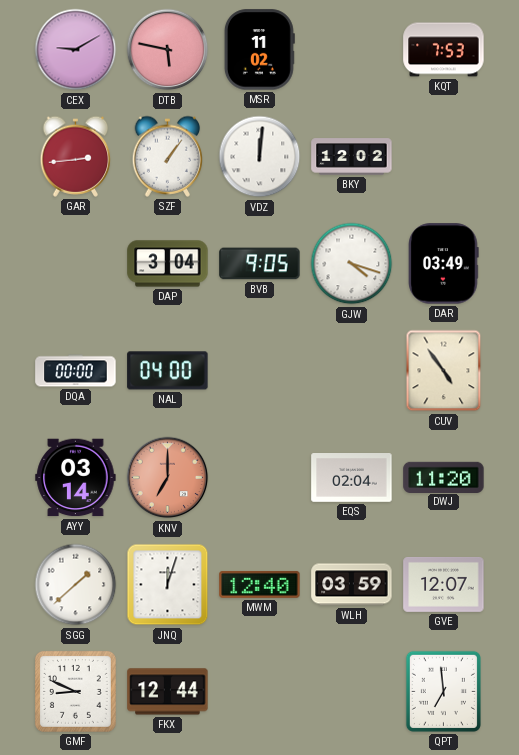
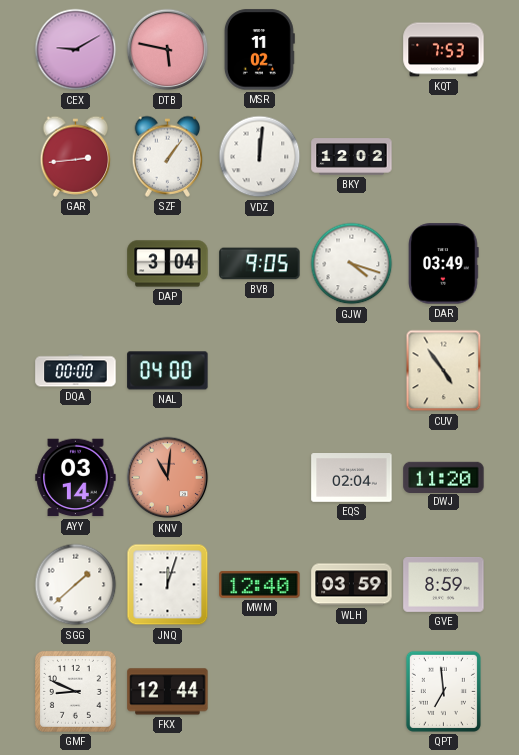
KNV: 7:00 -> 11:01
GVE: 12:07 -> 8:59
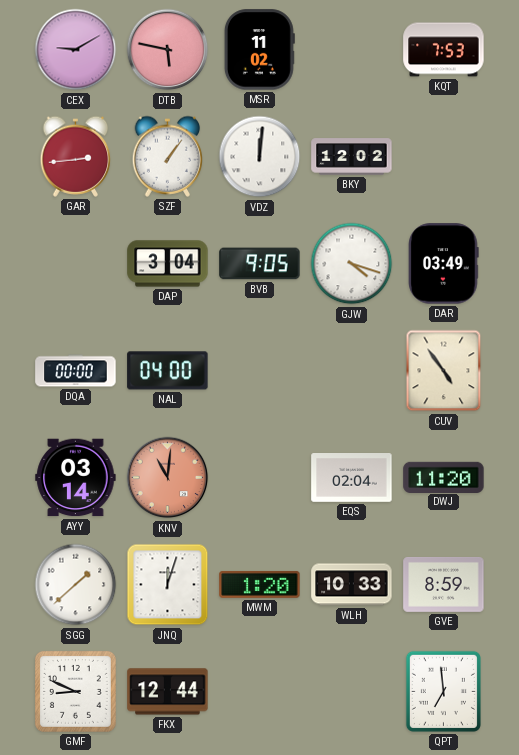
MWM: 12:40 -> 1:20
WLH: 03:59 -> 10:33
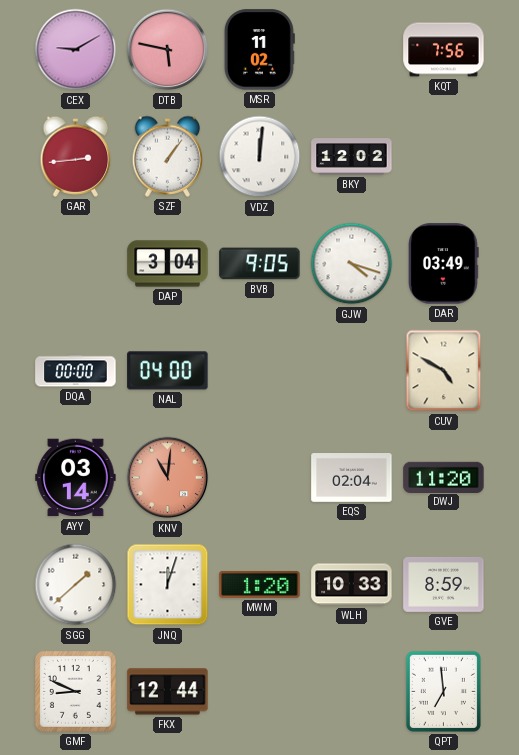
KQT: 7:53 -> 7:56
CUV: 4:54 -> 4:50
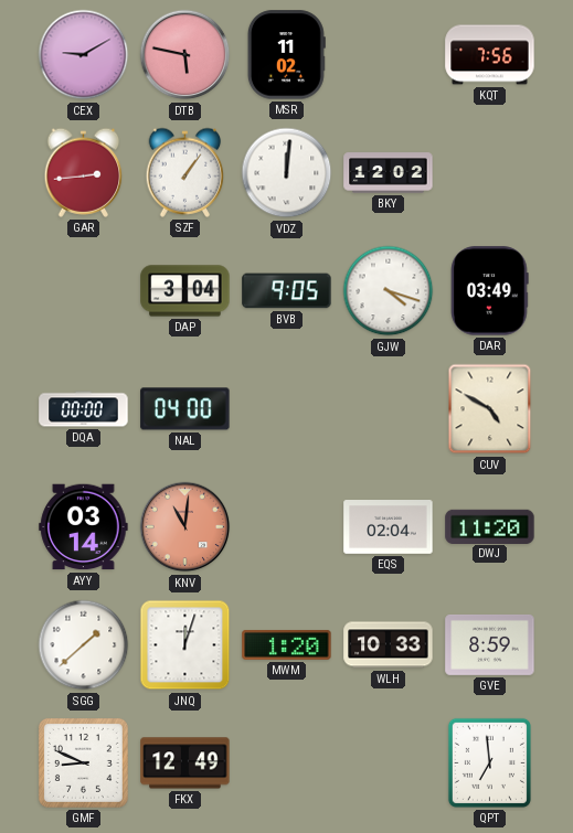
FKX: 12:44 -> 12:49
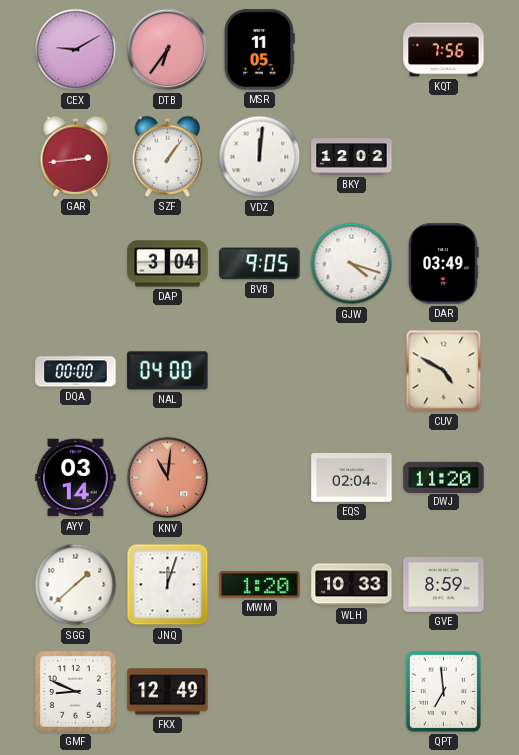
DTB: 5:47 -> 6:36
MSR: 11:02 -> 11:05
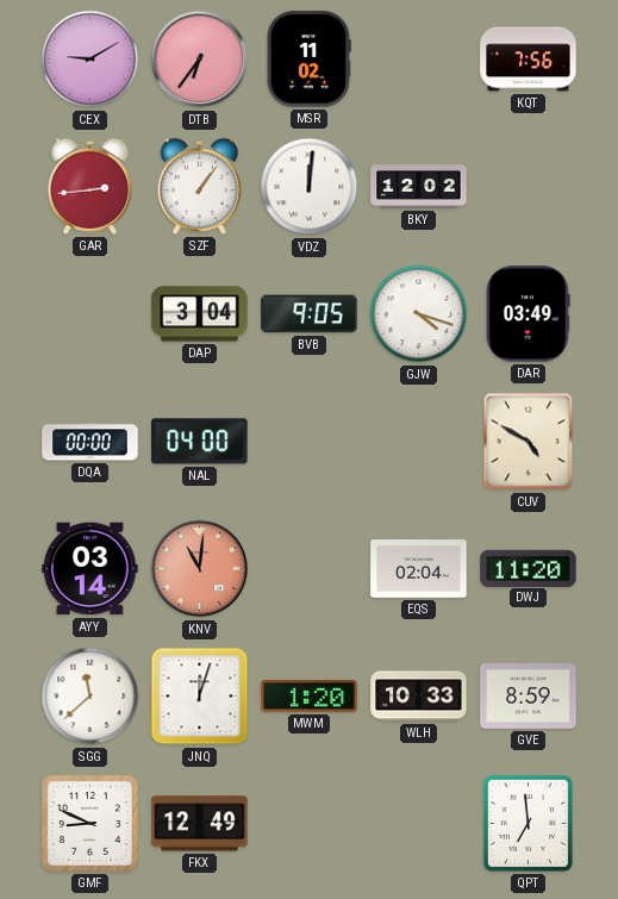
MSR: 11:05 -> 11:02
SGG: 1:38 -> 11:38
